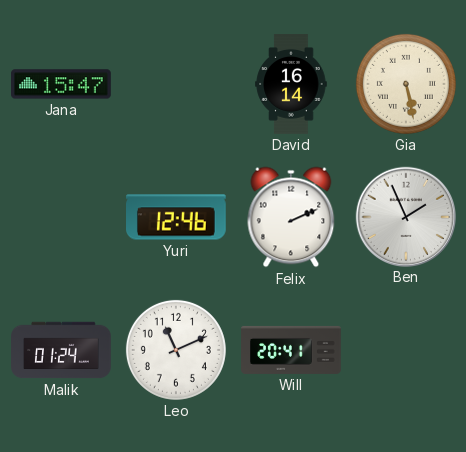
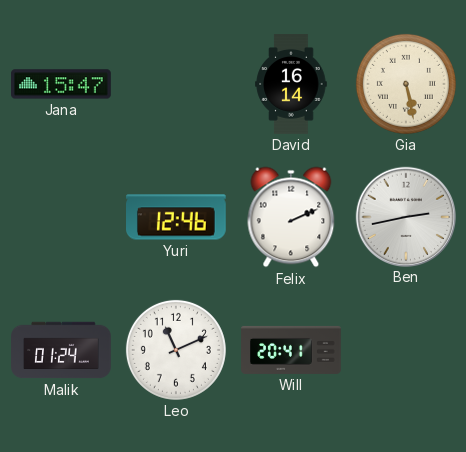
Ben: 1:56 -> 2:43
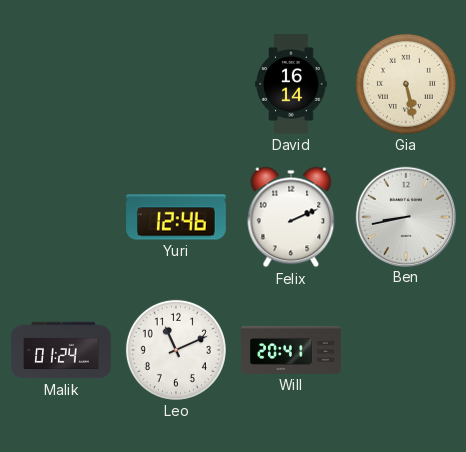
Jana: 15:47 -> none
Ben: 2:43 -> 8:43
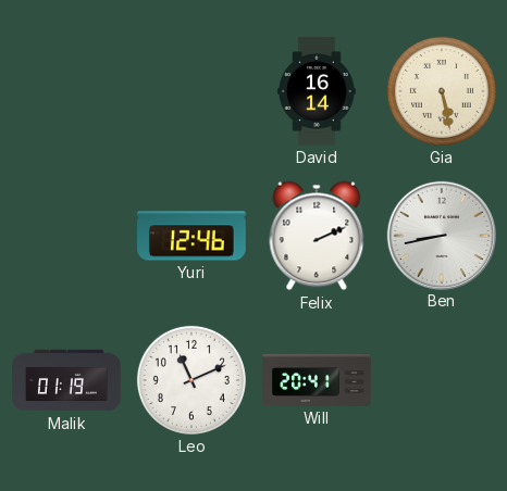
Malik: 01:24 -> 01:19
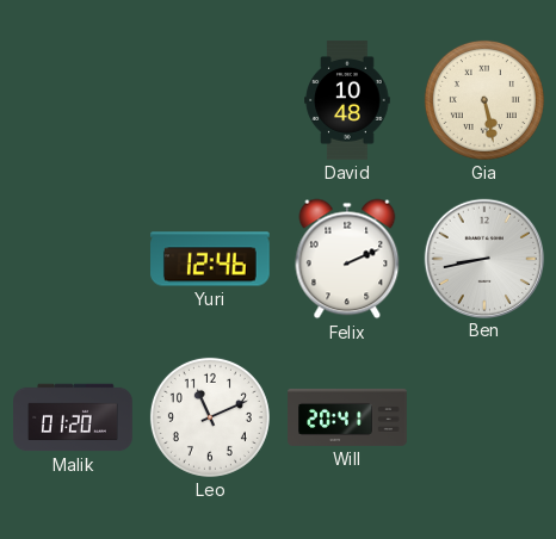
David: 16:14 -> 10:48
Malik: 01:19 -> 01:20
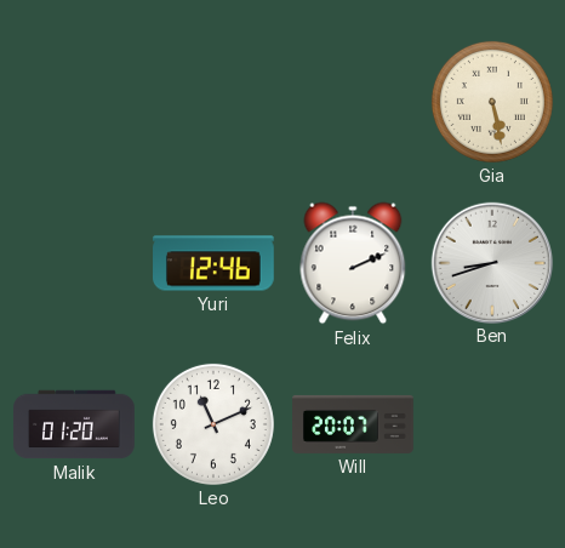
David: 10:48 -> none
Ben: 8:43 -> 8:42
Will: 20:41 -> 20:07
